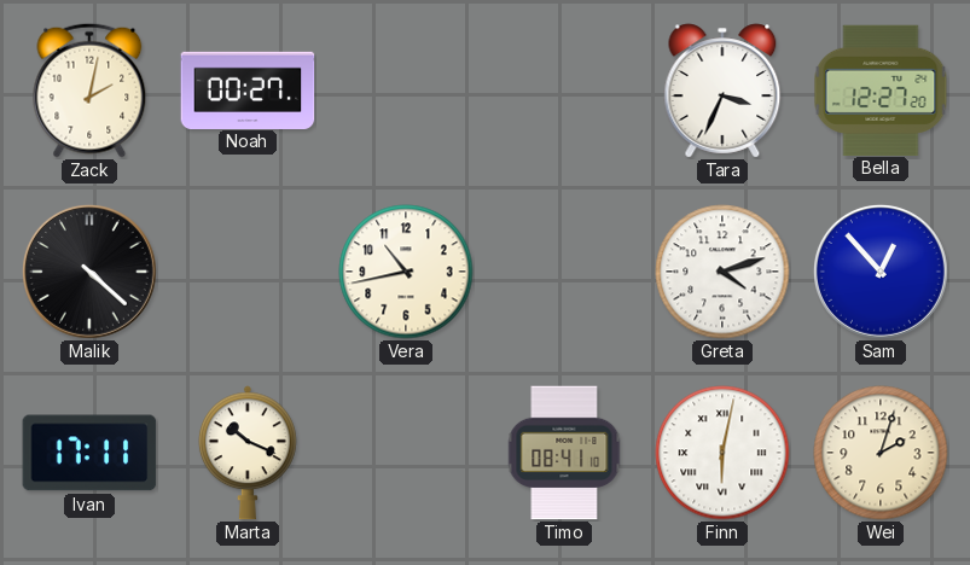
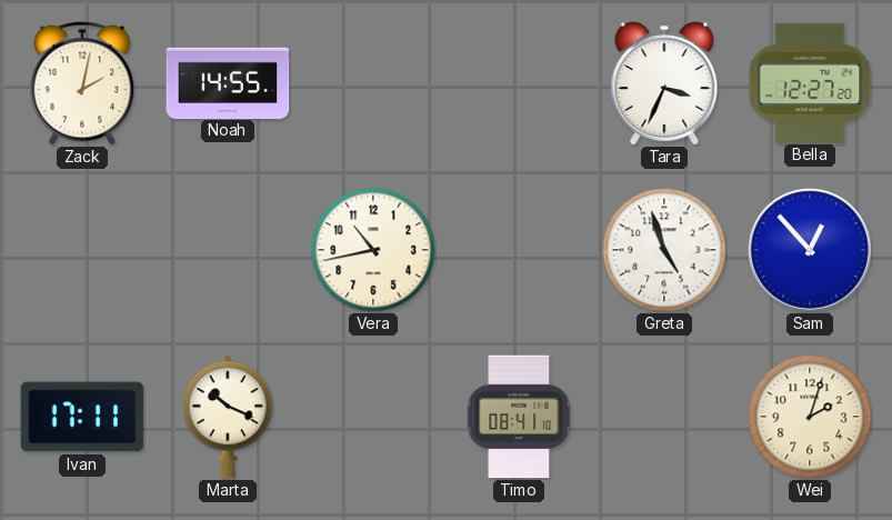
Noah: 00:27 -> 14:55
Malik: 4:22 -> none
Greta: 4:12 -> 4:57
Finn: 6:02 -> none
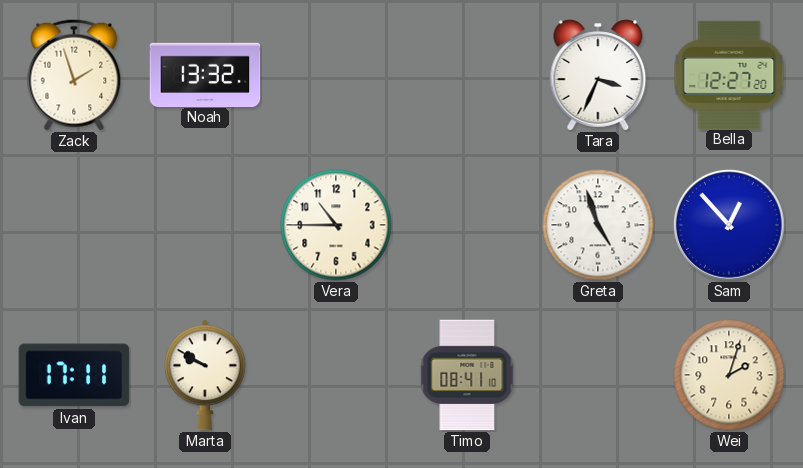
Zack: 2:02 -> 1:57
Noah: 14:55 -> 13:32
Vera: 10:43 -> 10:45
Marta: 10:19 -> 9:50
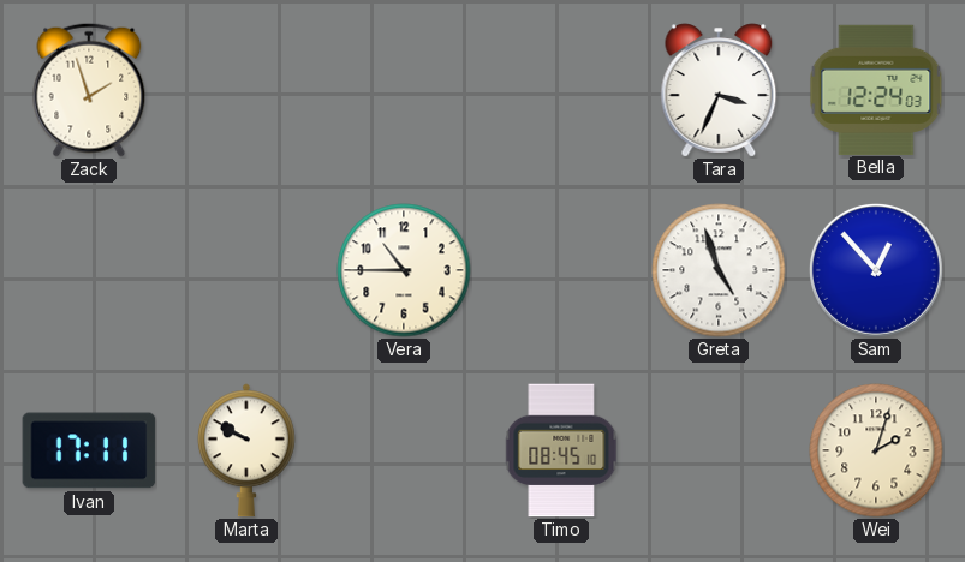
Noah: 13:32 -> none
Bella: 12:27 -> 12:24
Timo: 08:41 -> 08:45
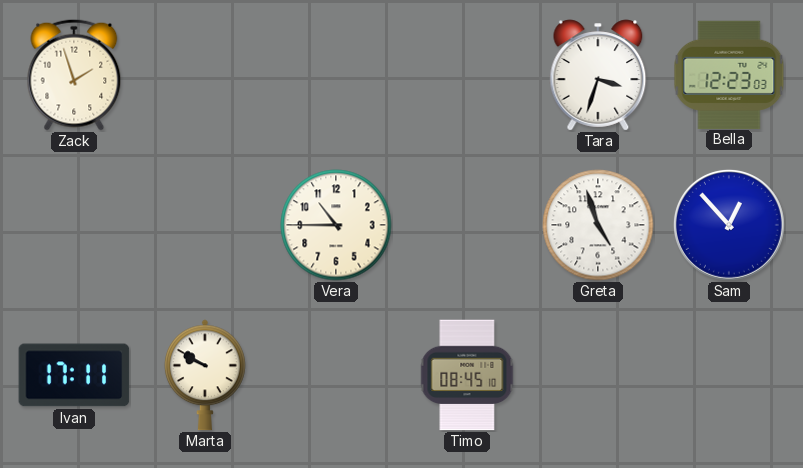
Tara: 3:34 -> 3:33
Bella: 12:24 -> 12:23
Wei: 2:03 -> none
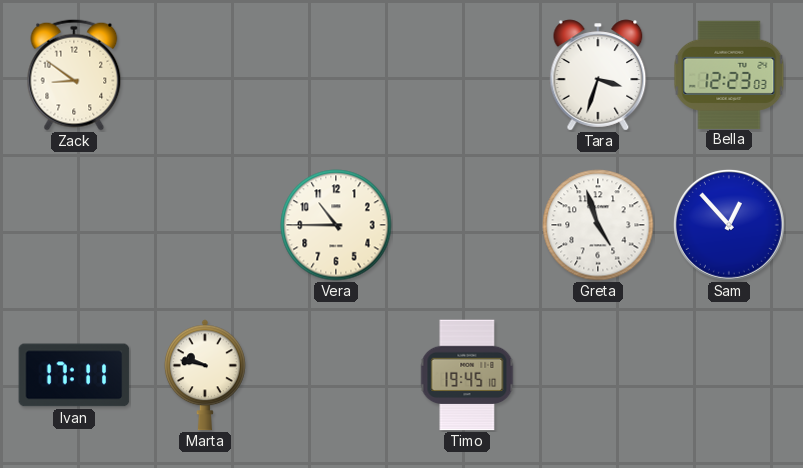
Zack: 1:57 -> 8:51
Marta: 9:50 -> 9:47
Timo: 08:45 -> 19:45
